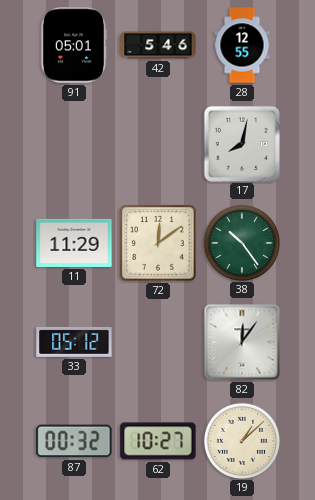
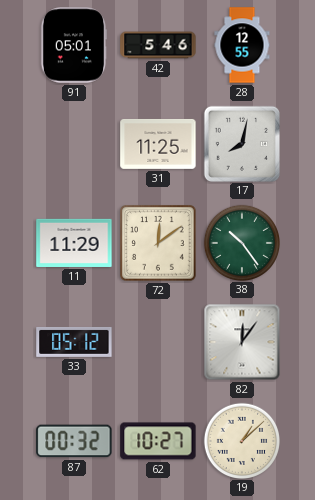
31: none -> 11:25
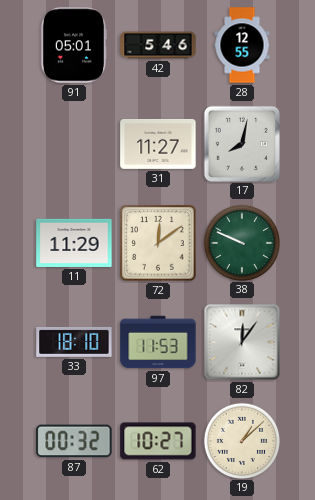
31: 11:25 -> 11:27
38: 10:24 -> 9:49
33: 05:12 -> 18:10
97: none -> 11:53
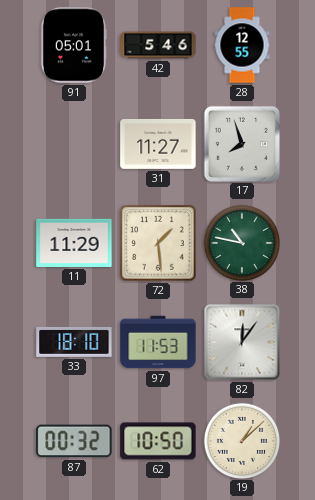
17: 8:02 -> 7:57
72: 12:09 -> 1:29
38: 9:49 -> 10:47
62: 10:27 -> 10:50
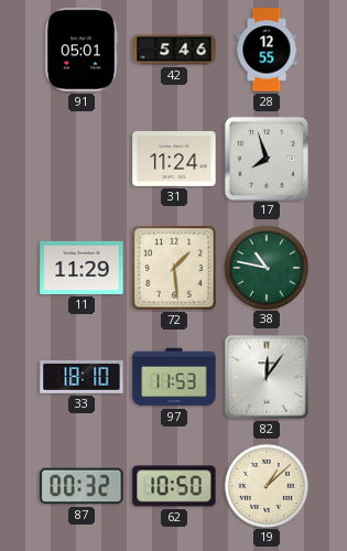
31: 11:27 -> 11:24
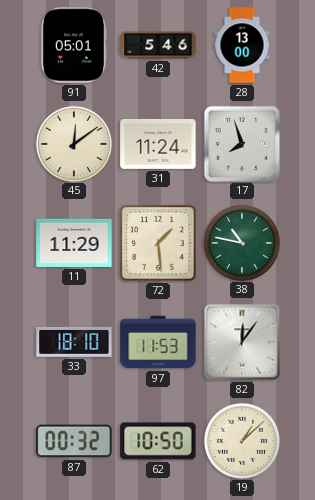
28: 12:55 -> 13:00
45: none -> 12:09
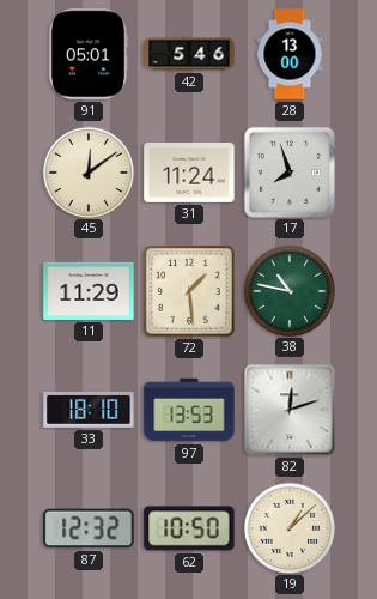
97: 11:53 -> 13:53
82: 12:06 -> 12:12
87: 00:32 -> 12:32
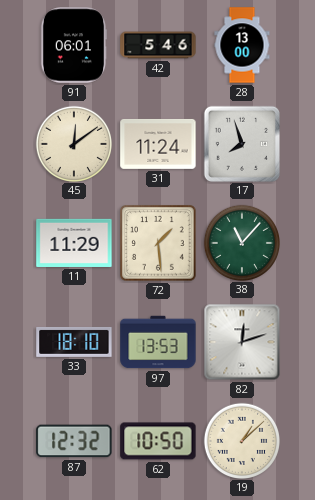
91: 05:01 -> 06:01
38: 10:47 -> 11:07
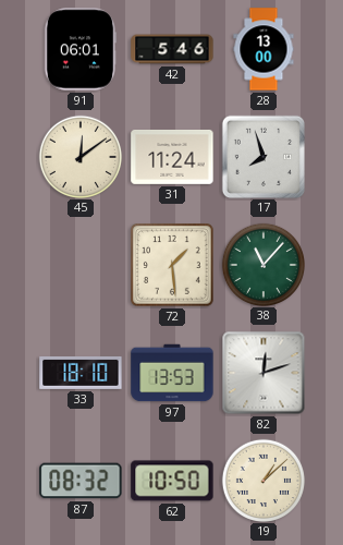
11: 11:29 -> none
87: 12:32 -> 08:32
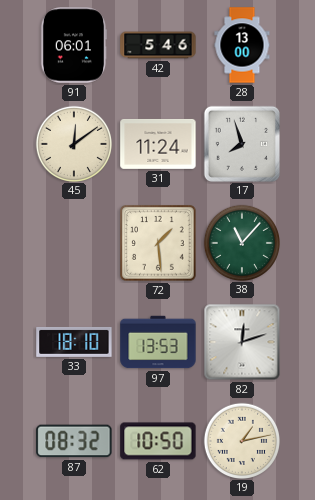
19: 1:08 -> 1:13
